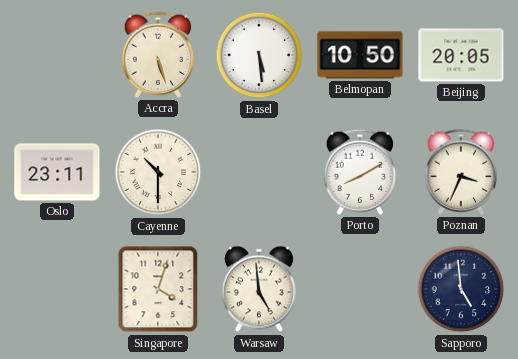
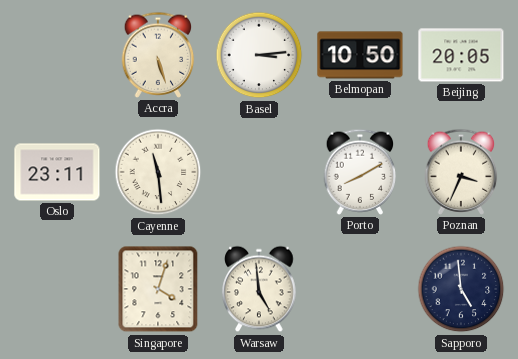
Basel: 5:29 -> 3:14
Cayenne: 10:30 -> 11:29
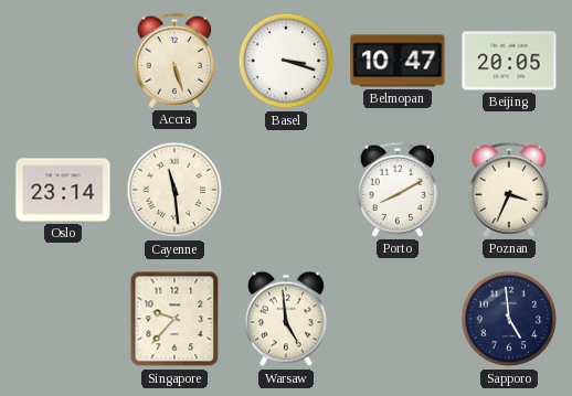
Basel: 3:14 -> 3:18
Belmopan: 10:50 -> 10:47
Oslo: 23:11 -> 23:14
Singapore: 4:03 -> 9:37
